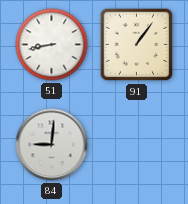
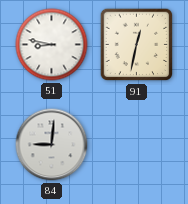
51: 8:43 -> 8:47
91: 1:06 -> 12:32
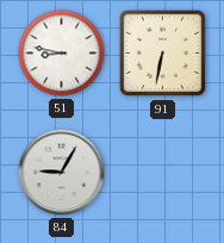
91: 12:32 -> 6:32
84: 9:01 -> 9:05
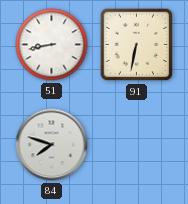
51: 8:47 -> 8:43
84: 9:05 -> 7:48
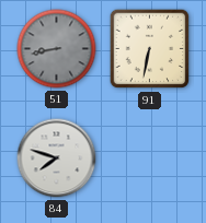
51 dial: white -> grey
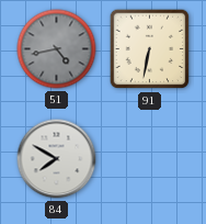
51: 8:43 -> 4:43
84: 7:48 -> 7:50
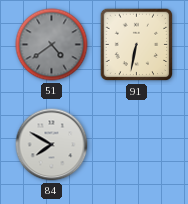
51: 4:43 -> 4:39
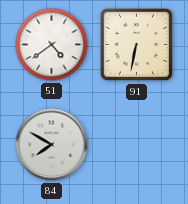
51 dial: grey -> white
